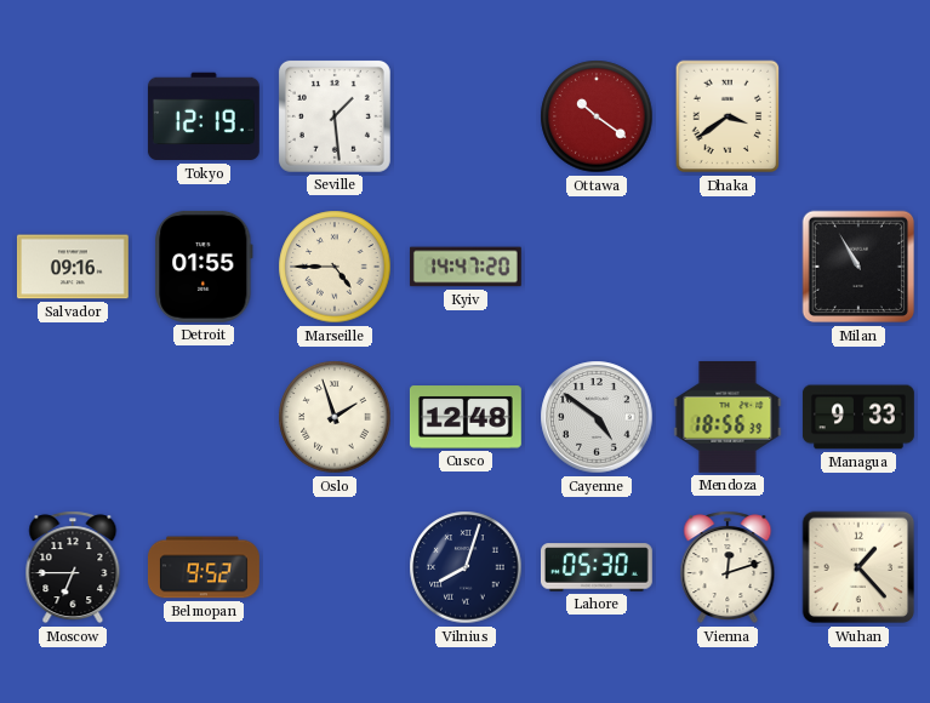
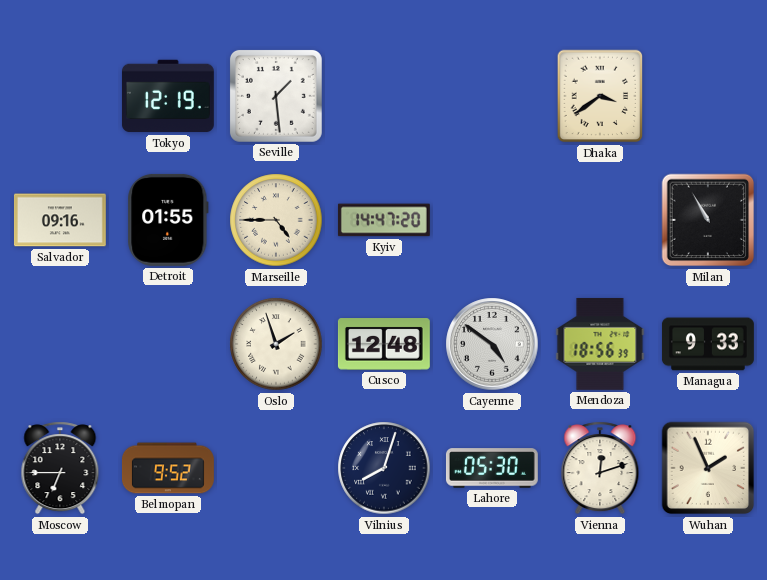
Ottawa: 10:21 -> none
Wuhan: 1:23 -> 1:56
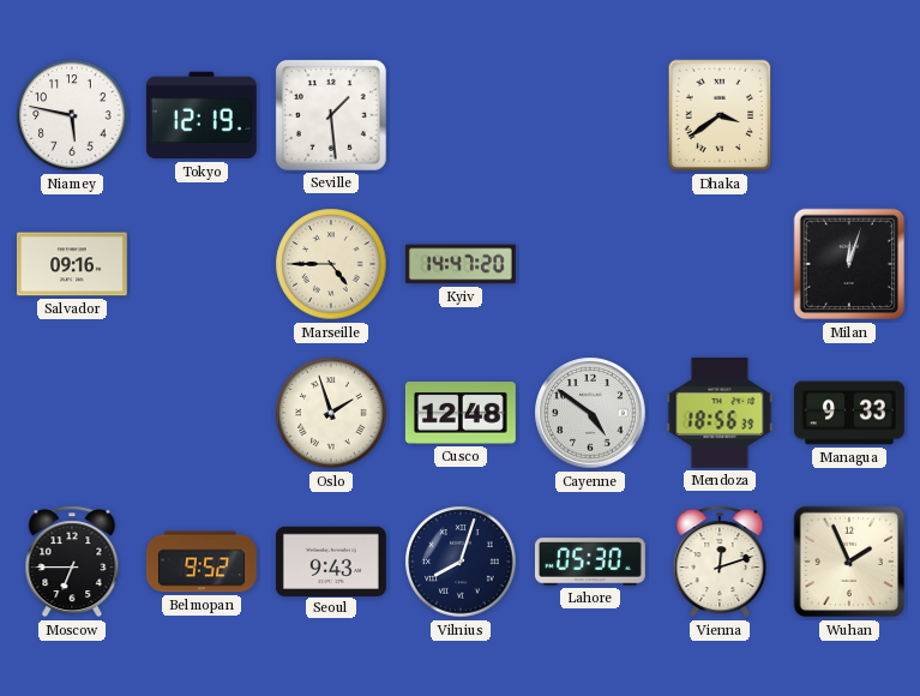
Niamey: none -> 5:47
Detroit: 01:55 -> none
Milan: 10:55 -> 12:03
Seoul: none -> 9:43
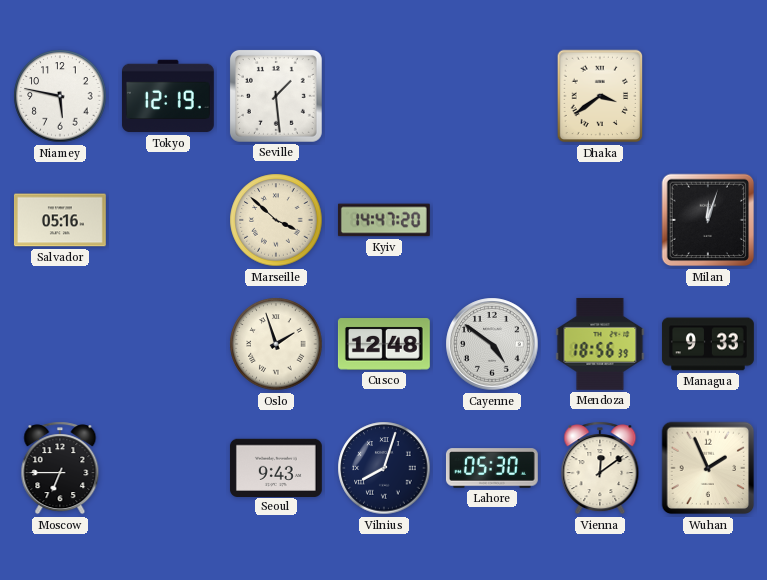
Salvador: 09:16 -> 05:16
Marseille: 4:45 -> 3:52
Belmopan: 9:52 -> none
Vienna: 12:12 -> 12:09
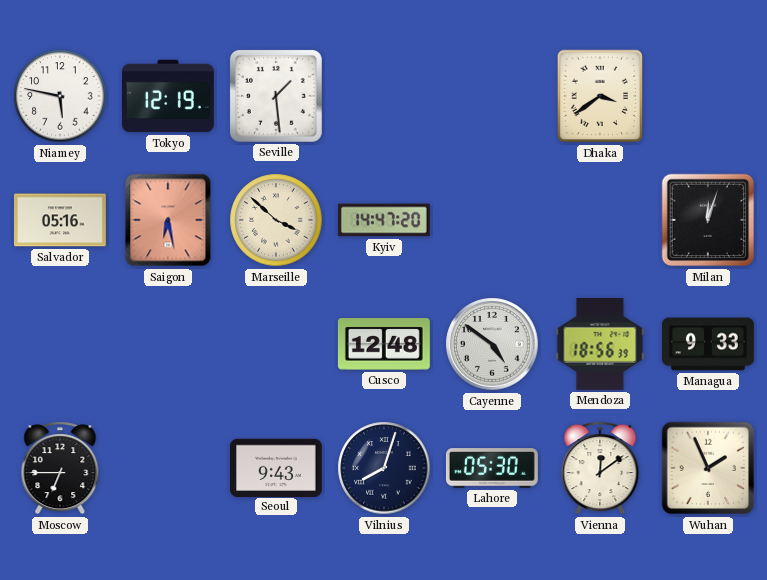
Saigon: none -> 6:28
Oslo: 1:57 -> none
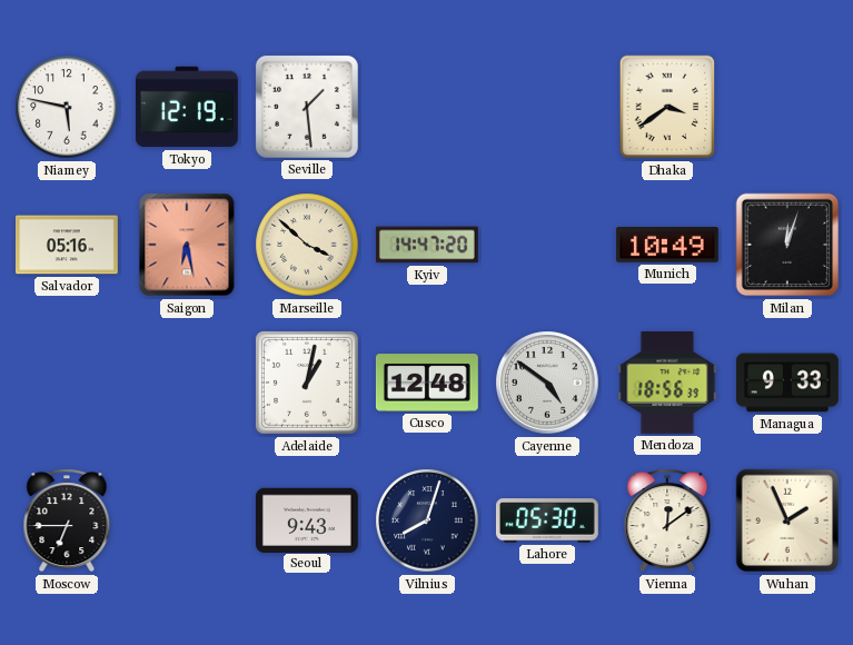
Munich: none -> 10:49
Adelaide: none -> 1:02
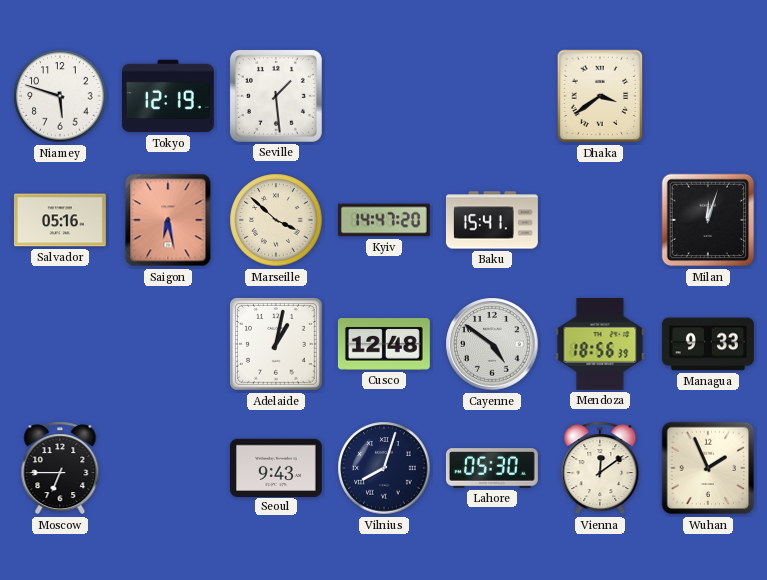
Niamey: 5:47 -> 5:48
Baku: none -> 15:41
Munich: 10:49 -> none
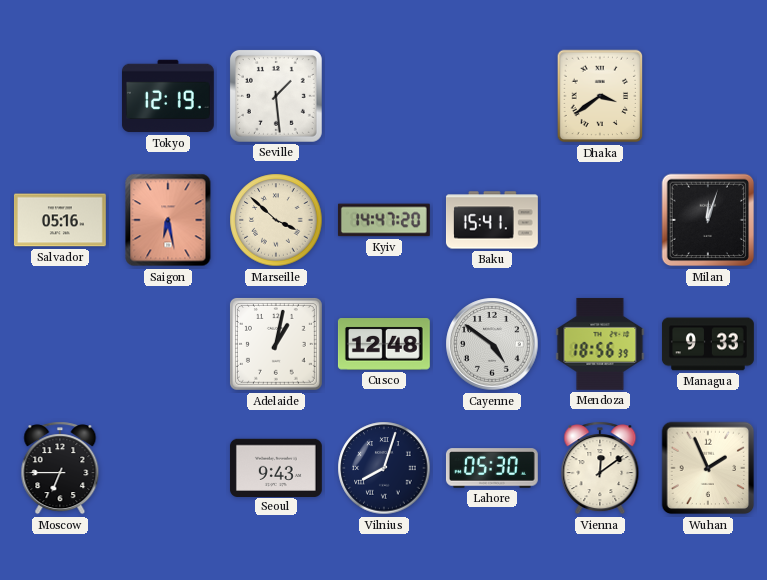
Niamey: 5:48 -> none
